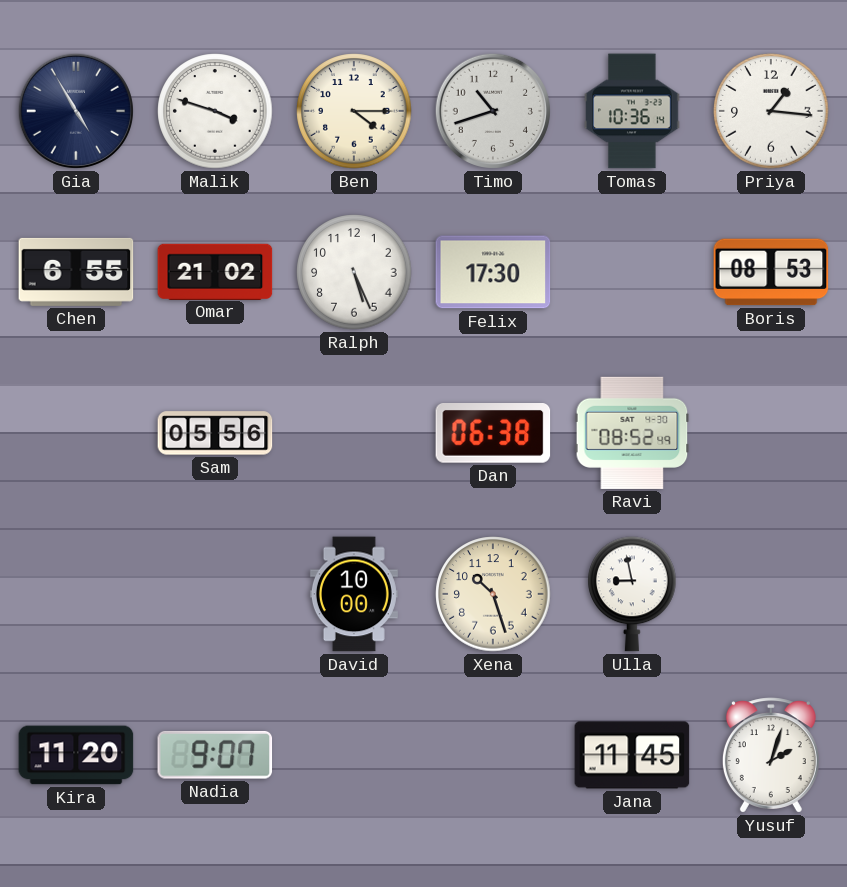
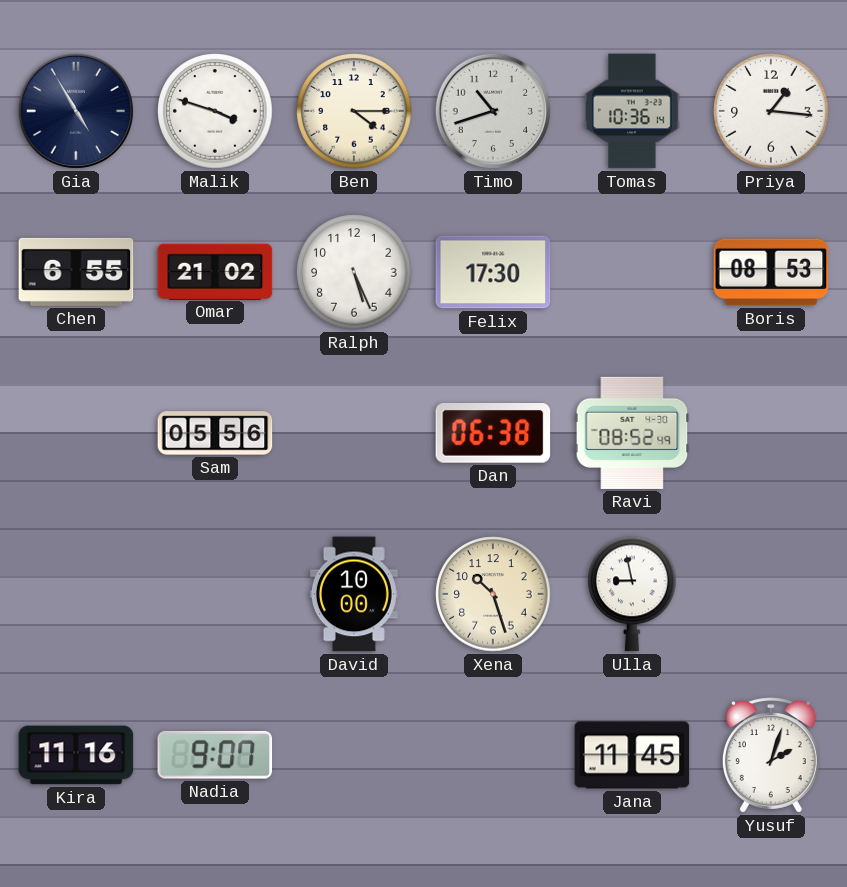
Kira: 11:20 -> 11:16
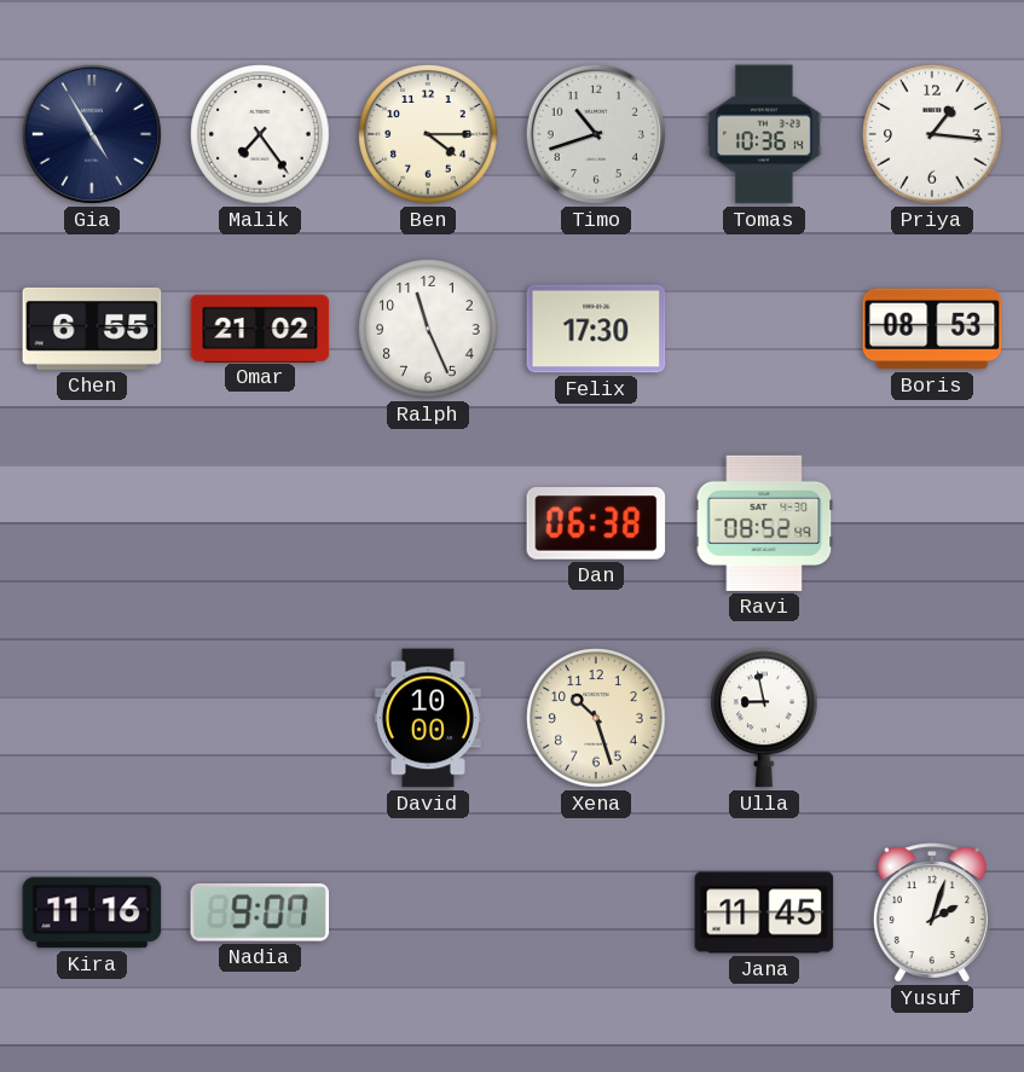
Malik: 3:48 -> 7:24
Ralph: 5:26 -> 11:26
Sam: 05:56 -> none
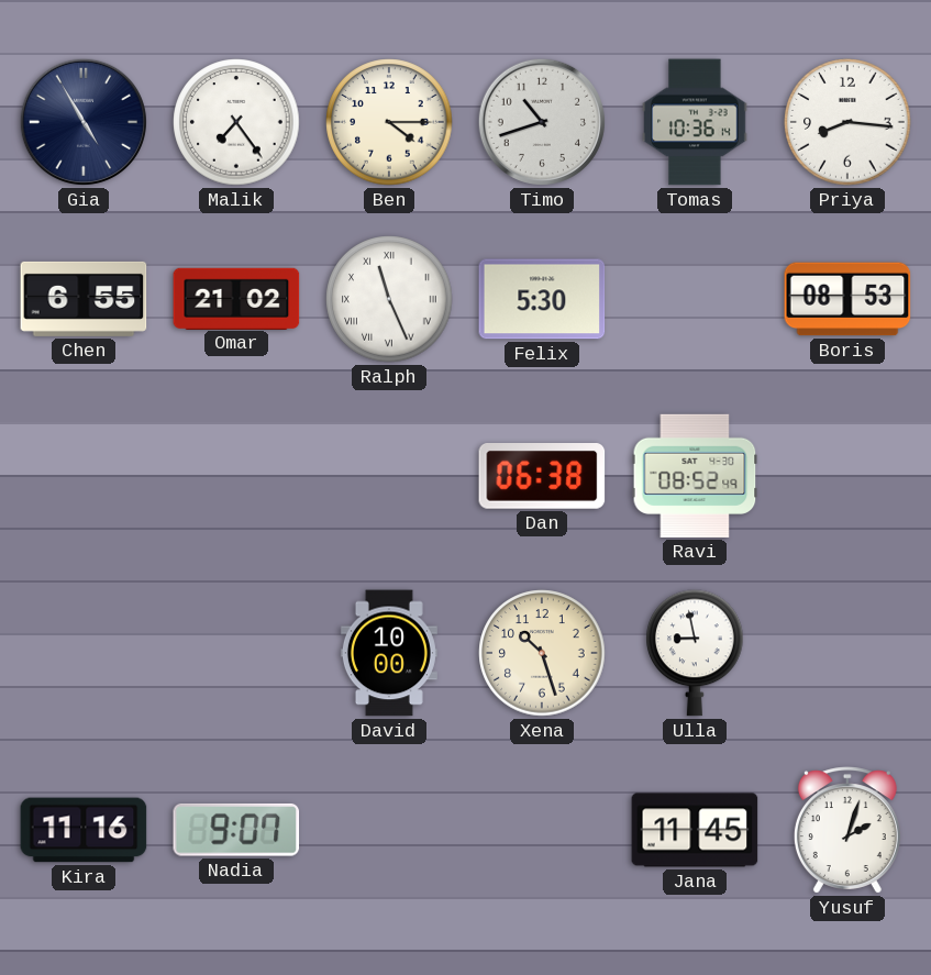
Priya: 1:16 -> 8:16
Ralph numerals: Arabic -> Roman
Felix: 17:30 -> 5:30
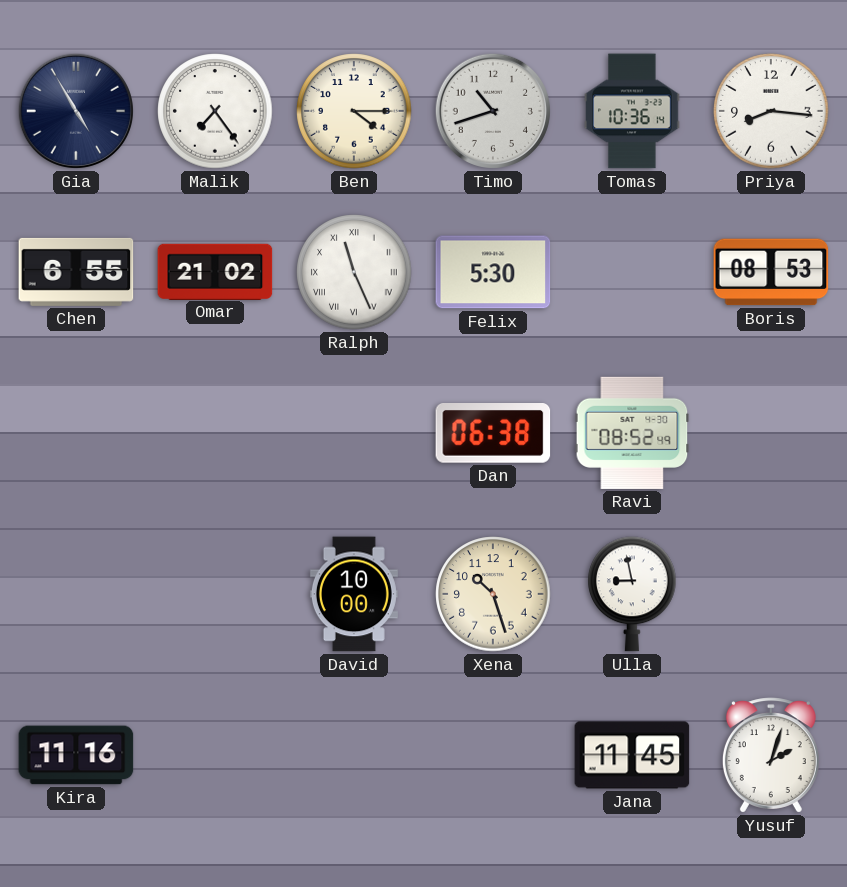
Nadia: 9:07 -> none
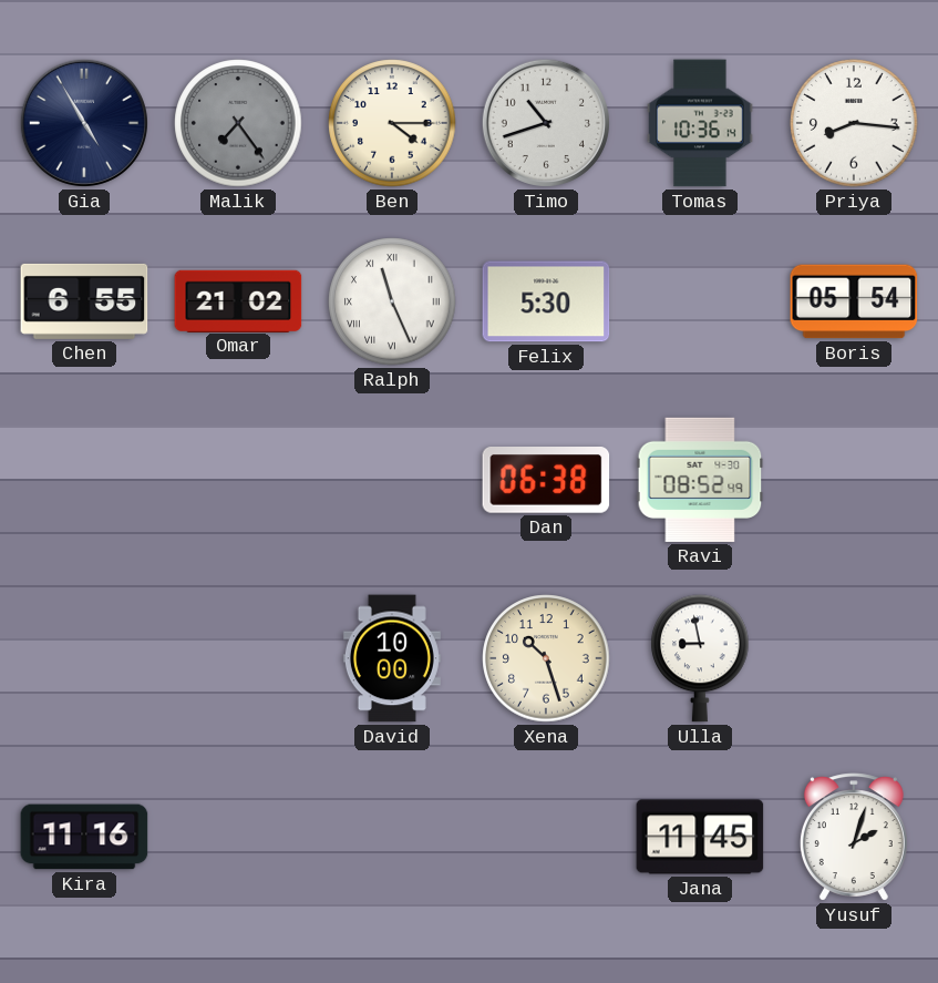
Malik dial: white -> grey
Boris: 08:53 -> 05:54
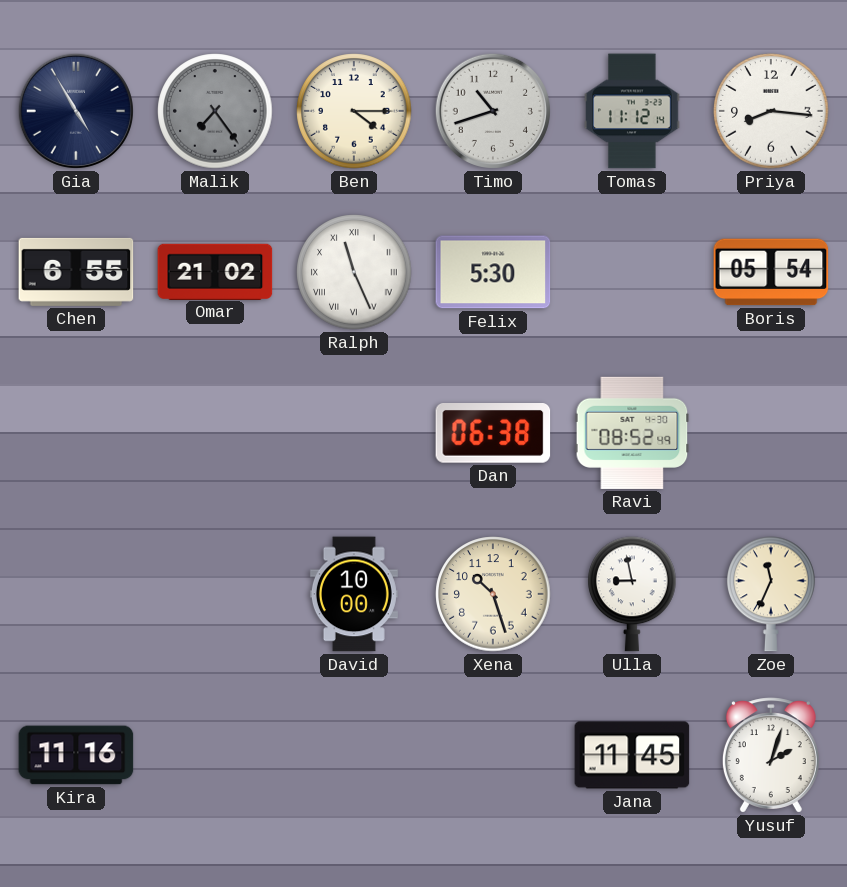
Tomas: 10:36 -> 11:12
Zoe: none -> 11:34
